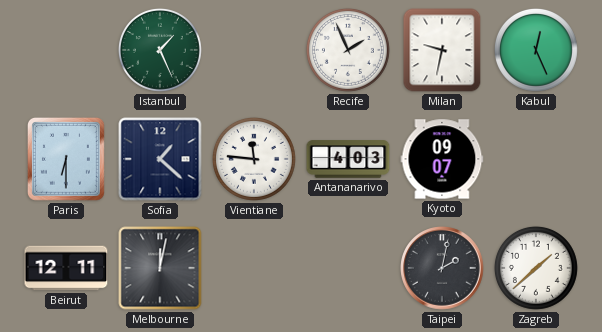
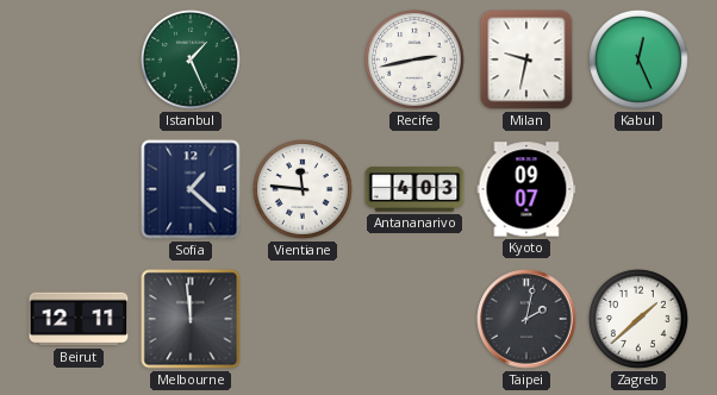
Recife: 1:56 -> 2:43
Paris: 6:30 -> none
Melbourne: 12:02 -> 11:59
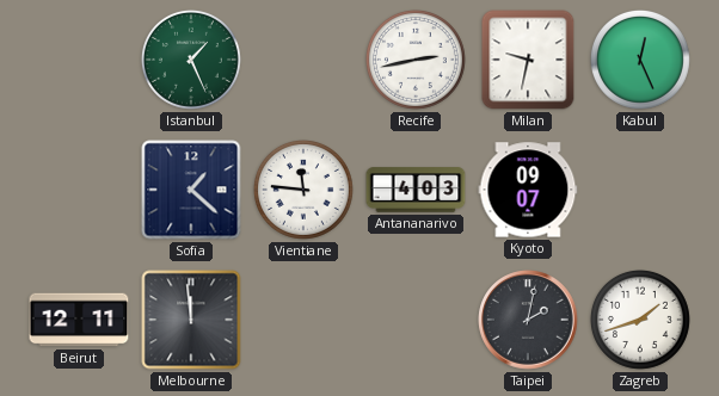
Zagreb: 1:38 -> 1:42
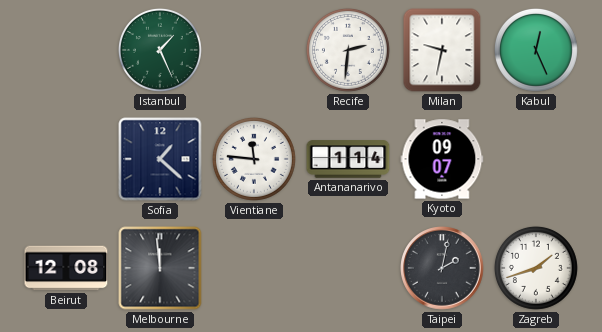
Recife: 2:43 -> 2:31
Antananarivo: 4:03 -> 1:14
Beirut: 12:11 -> 12:08
